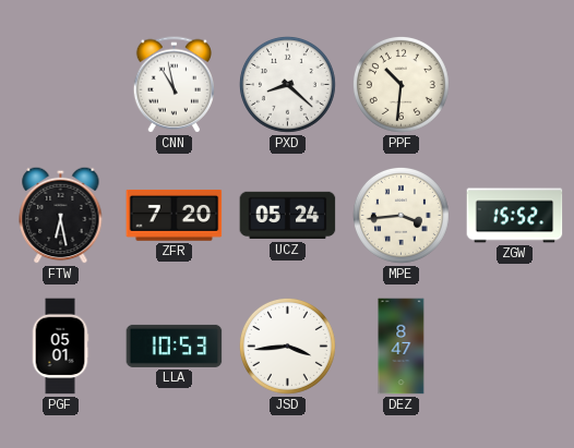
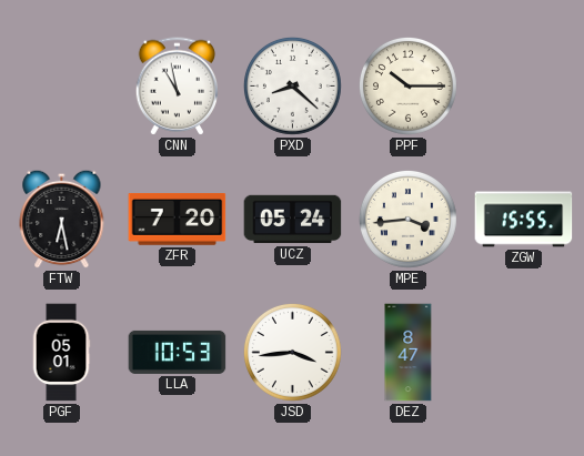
PPF: 10:31 -> 10:15
ZGW: 15:52 -> 15:55
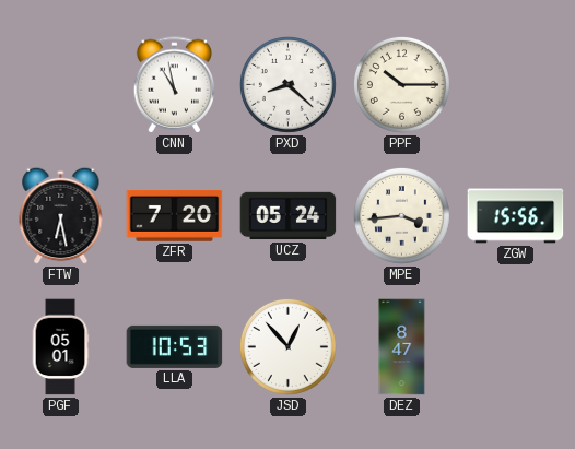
ZGW: 15:55 -> 15:56
JSD: 3:44 -> 12:53
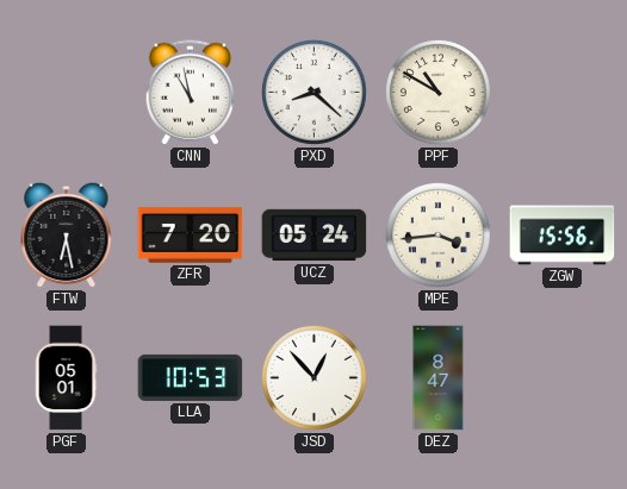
PPF: 10:15 -> 10:50
